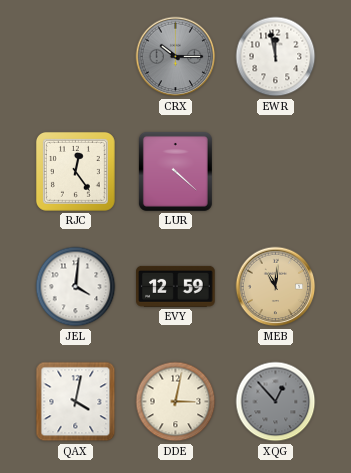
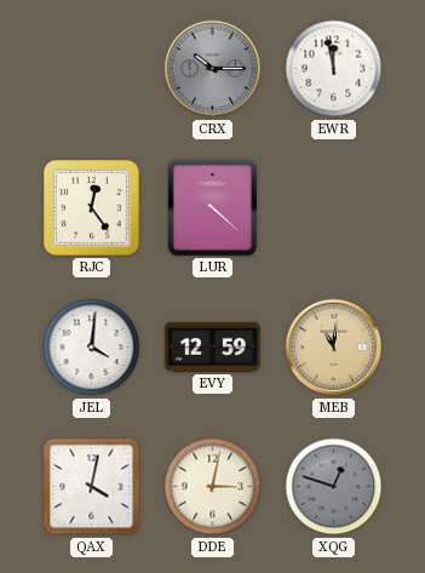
XQG: 12:53 -> 12:48
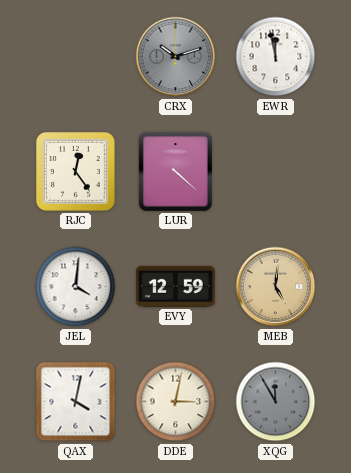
CRX: 10:15 -> 10:12
MEB: 11:01 -> 5:01
XQG: 12:48 -> 11:55
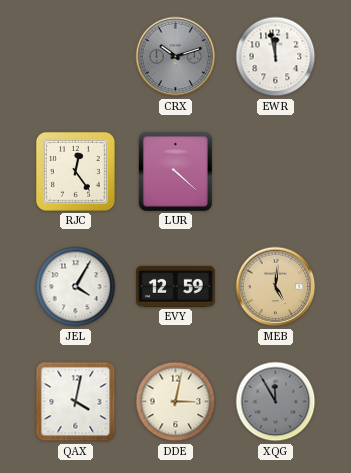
JEL: 4:01 -> 4:05
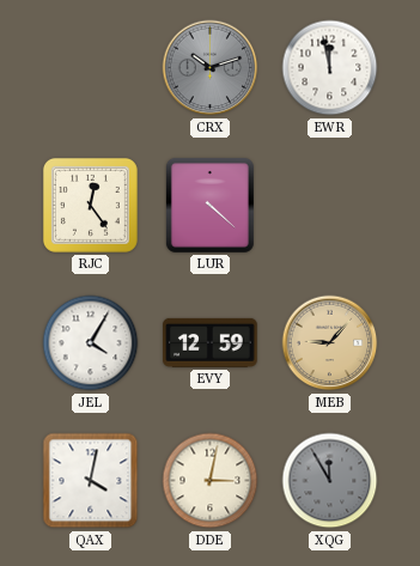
MEB: 5:01 -> 9:07
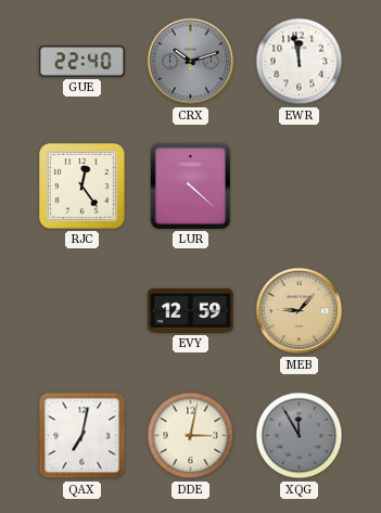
GUE: none -> 22:40
JEL: 4:05 -> none
QAX: 4:02 -> 7:02
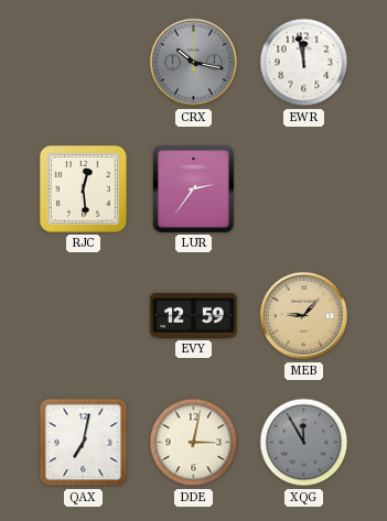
GUE: 22:40 -> none
CRX: 10:12 -> 10:17
RJC: 12:24 -> 12:29
LUR: 4:22 -> 2:36
